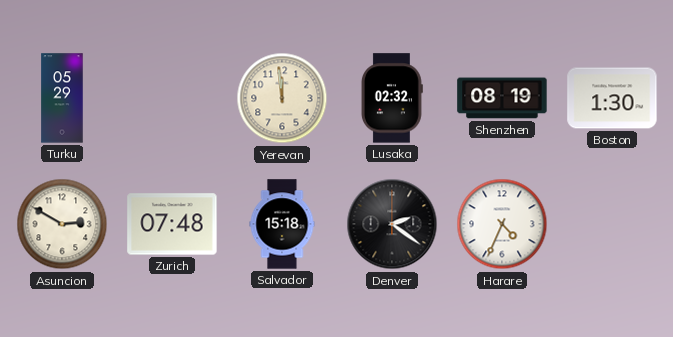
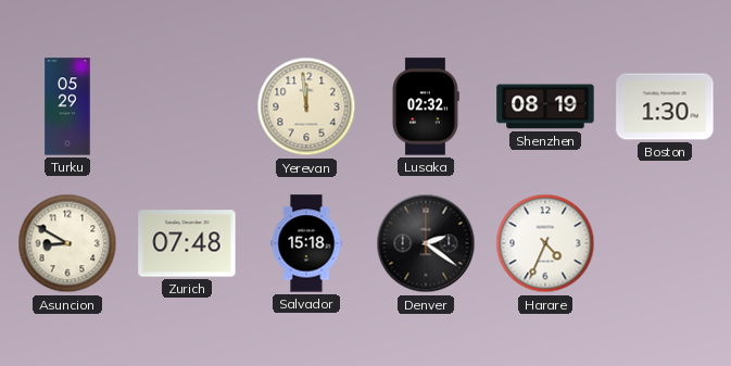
Asuncion: 2:50 -> 8:50
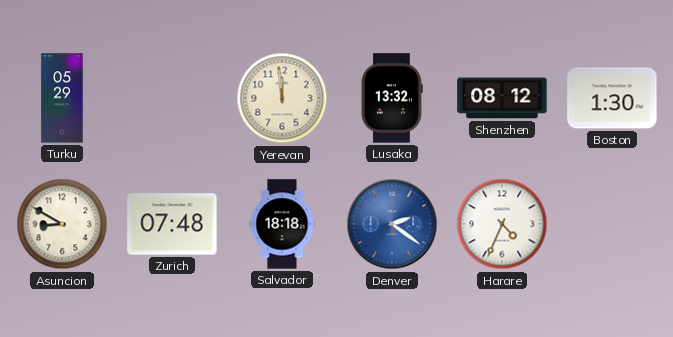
Lusaka: 02:32 -> 13:32
Shenzhen: 08:19 -> 08:12
Salvador: 15:18 -> 18:18
Denver dial: black -> blue
